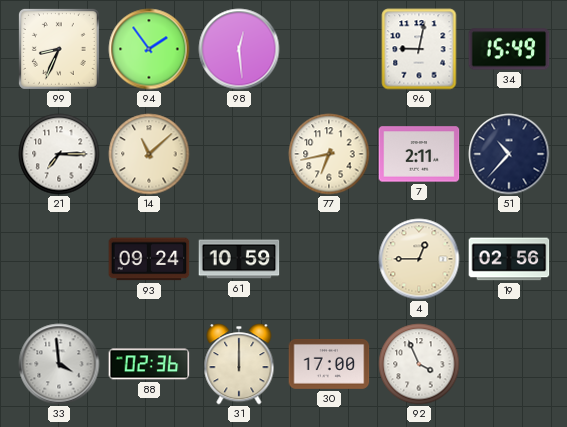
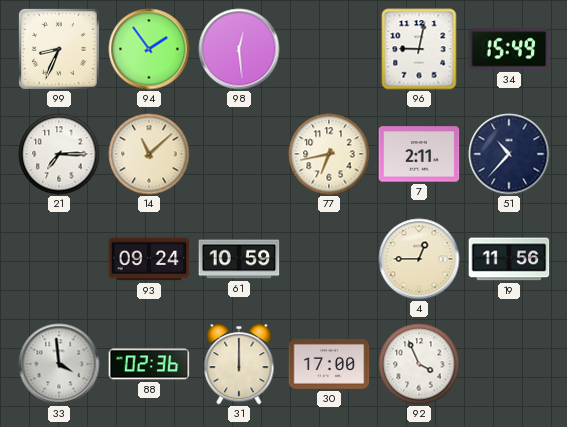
19: 02:56 -> 11:56
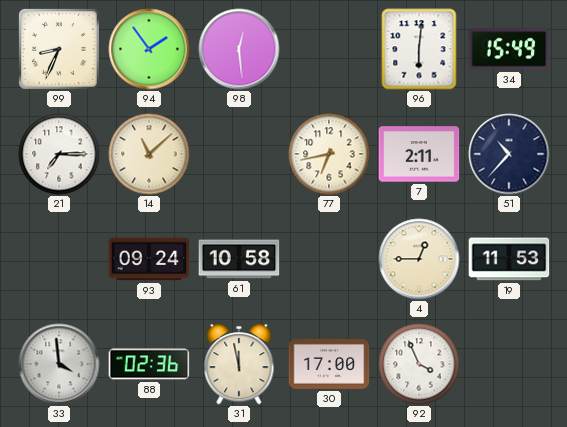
96: 9:02 -> 6:01
61: 10:59 -> 10:58
19: 11:56 -> 11:53
31: 12:00 -> 11:58
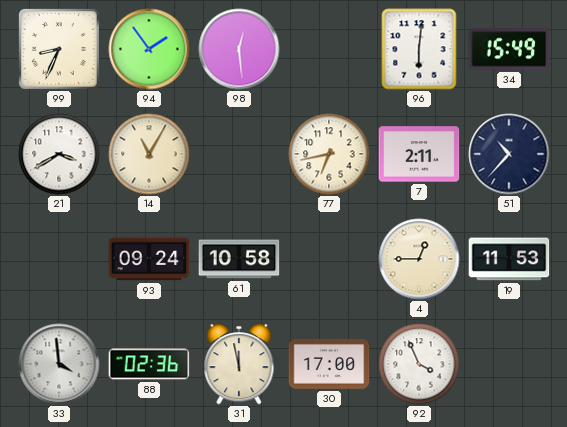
21: 7:15 -> 3:40
14: 11:08 -> 11:05
